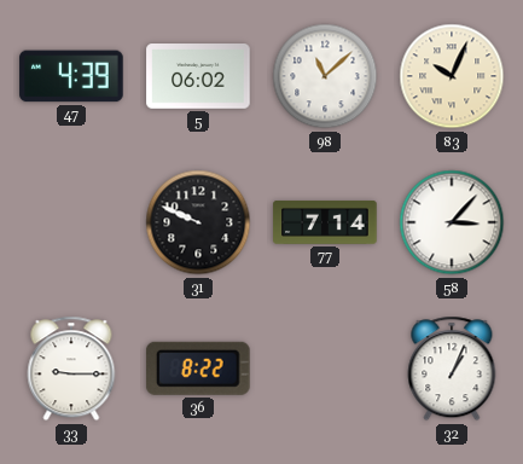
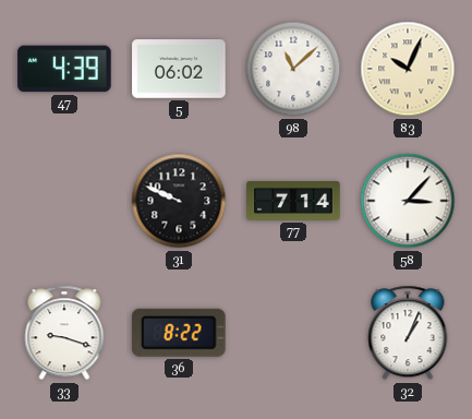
33: 9:15 -> 9:18
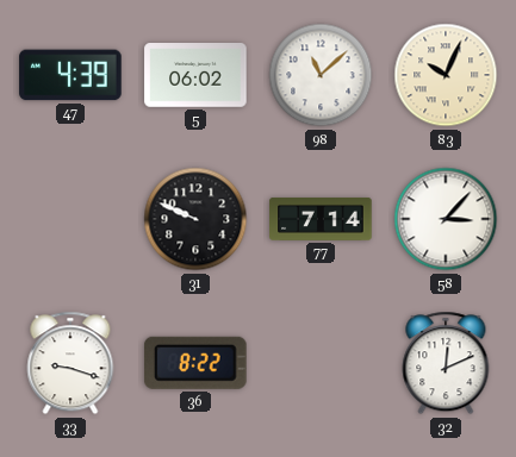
32: 1:04 -> 12:11
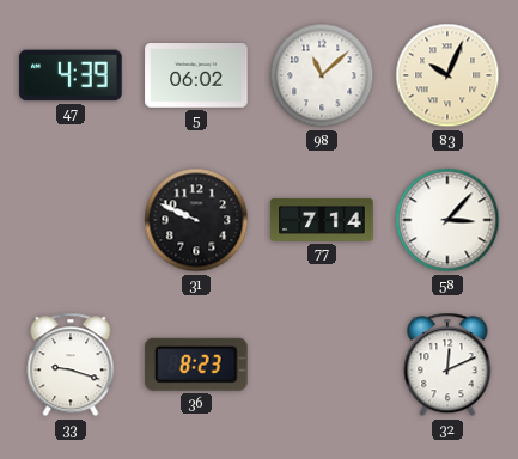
36: 8:22 -> 8:23
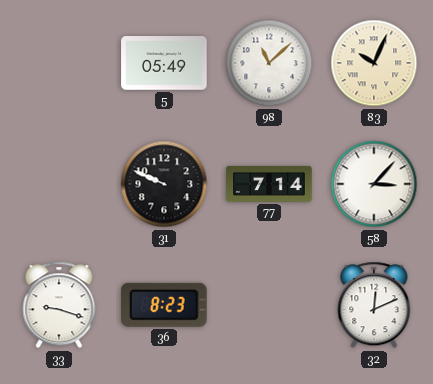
47: 4:39 -> none
5: 06:02 -> 05:49
